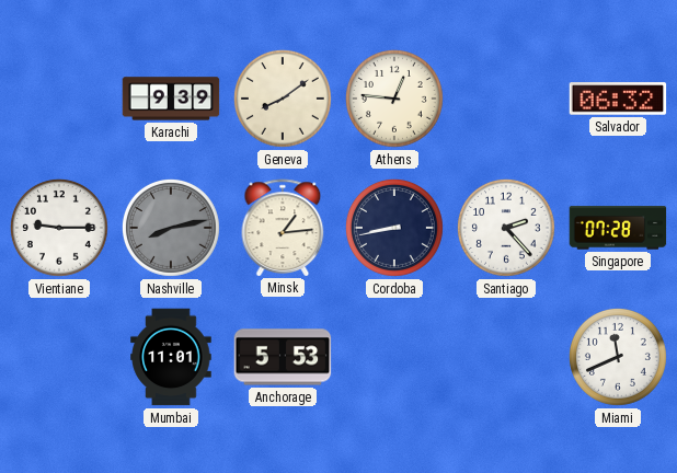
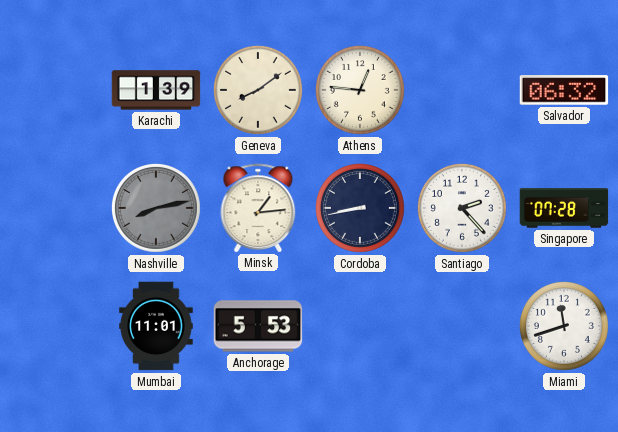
Karachi: 9:39 -> 1:39
Vientiane: 9:15 -> none
Miami: 11:41 -> 11:42
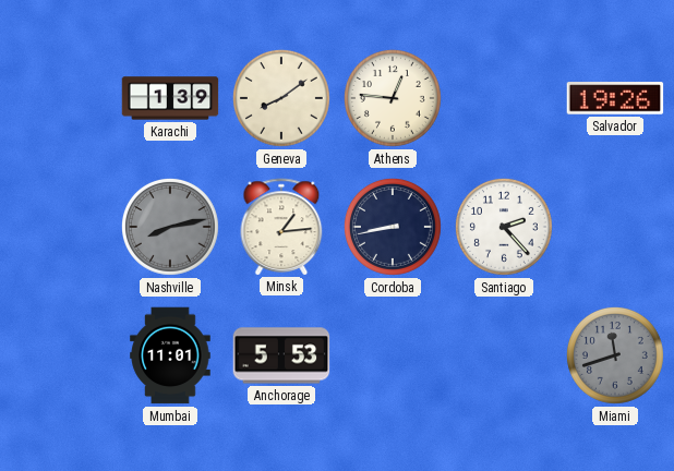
Salvador: 06:32 -> 19:26
Singapore: 07:28 -> none
Miami dial: white -> grey
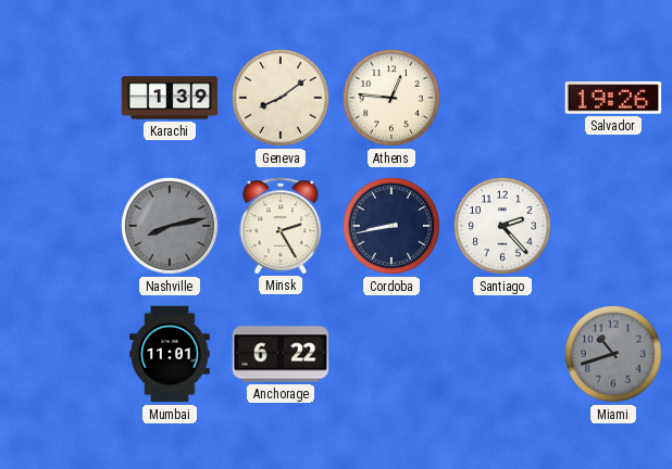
Minsk: 1:14 -> 2:25
Anchorage: 5:53 -> 6:22
Miami: 11:42 -> 10:42
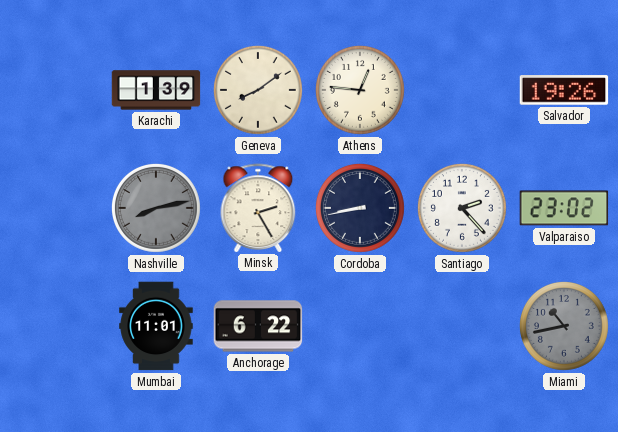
Valparaiso: none -> 23:02
Miami: 10:42 -> 10:43
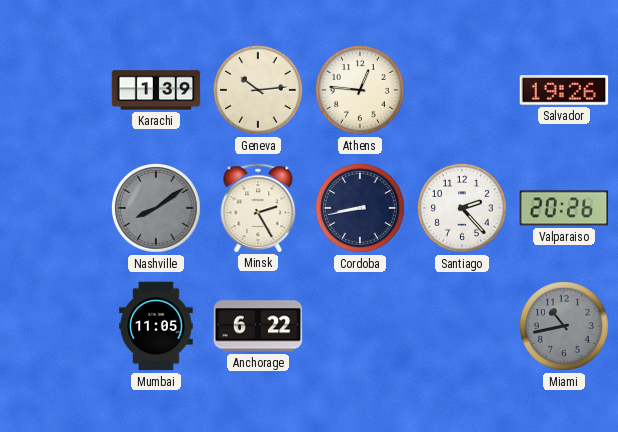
Geneva: 8:09 -> 10:14
Nashville: 8:13 -> 8:09
Valparaiso: 23:02 -> 20:26
Mumbai: 11:01 -> 11:05
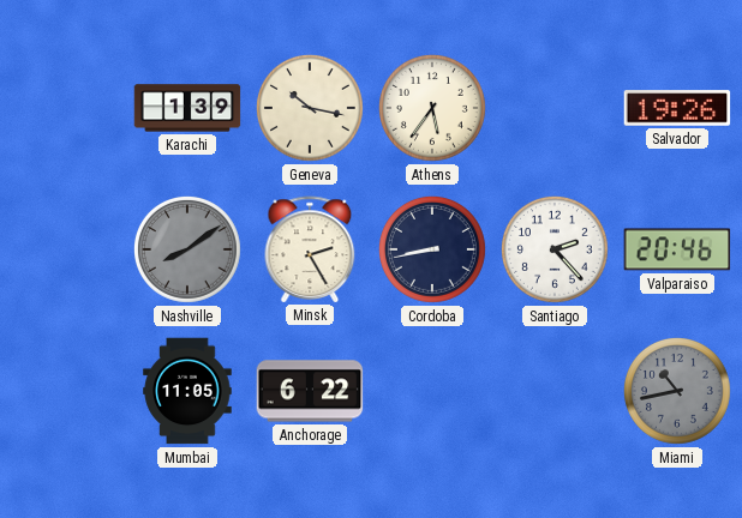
Geneva: 10:14 -> 10:17
Athens: 12:46 -> 5:36
Valparaiso: 20:26 -> 20:46
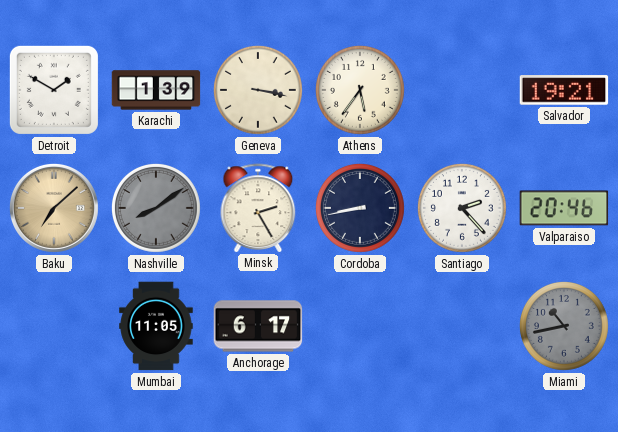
Detroit: none -> 1:50
Geneva: 10:17 -> 3:17
Salvador: 19:26 -> 19:21
Baku: none -> 7:08
Anchorage: 6:22 -> 6:17
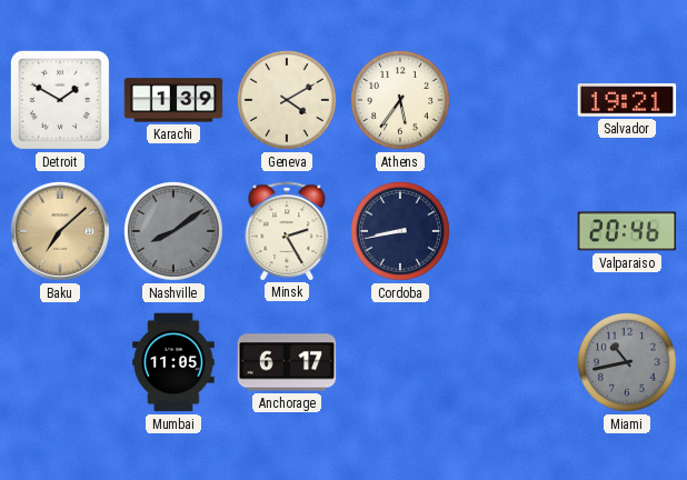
Geneva: 3:17 -> 4:10
Santiago: 2:23 -> none
